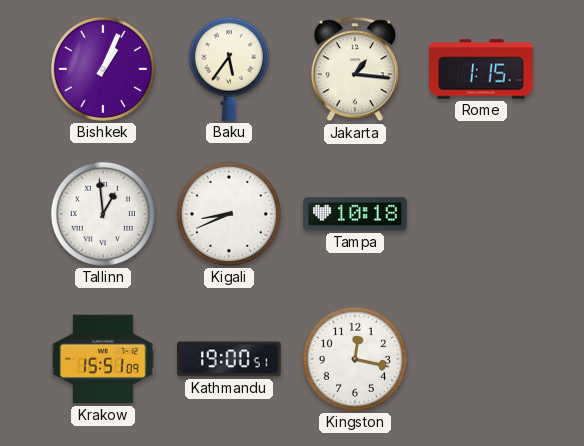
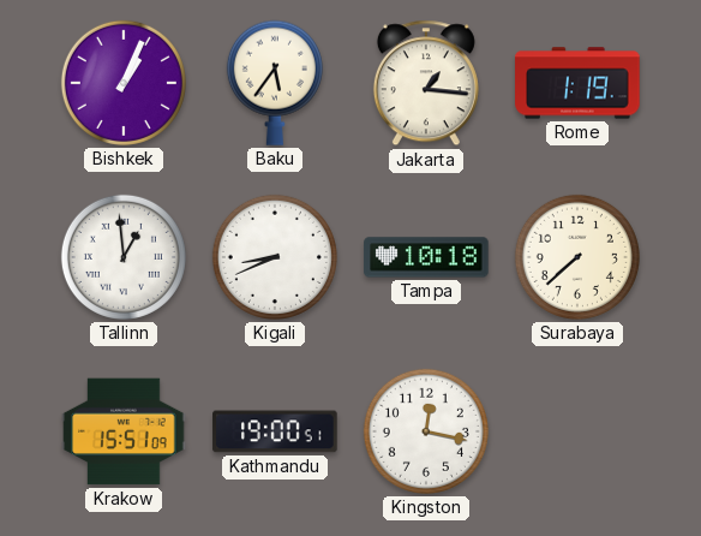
Rome: 1:15 -> 1:19
Surabaya: none -> 7:38
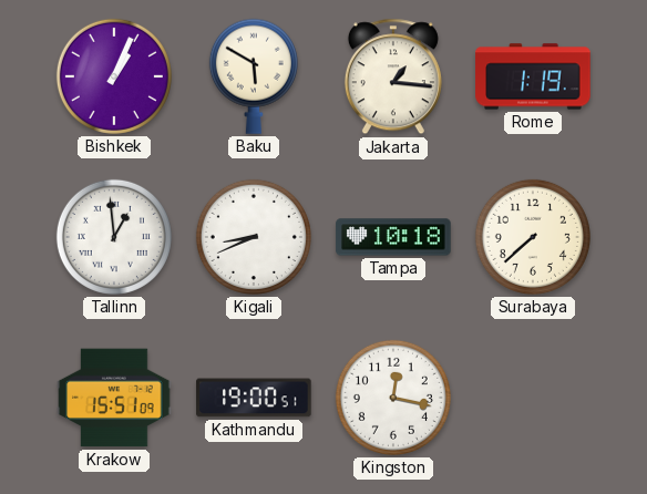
Baku: 5:36 -> 5:50
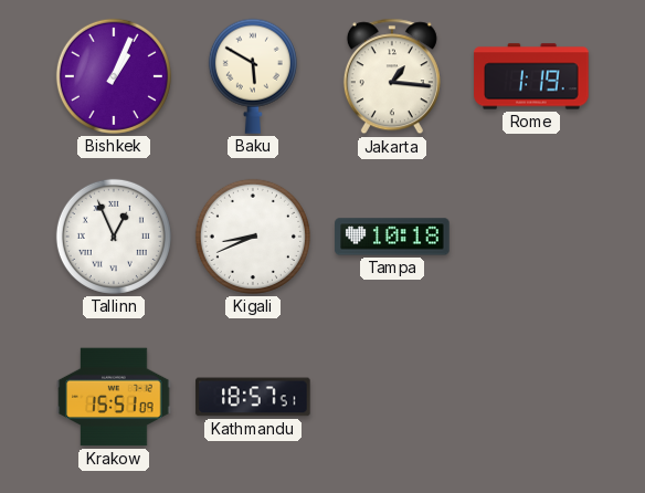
Tallinn: 12:59 -> 12:56
Surabaya: 7:38 -> none
Kathmandu: 19:00 -> 18:57
Kingston: 12:17 -> none
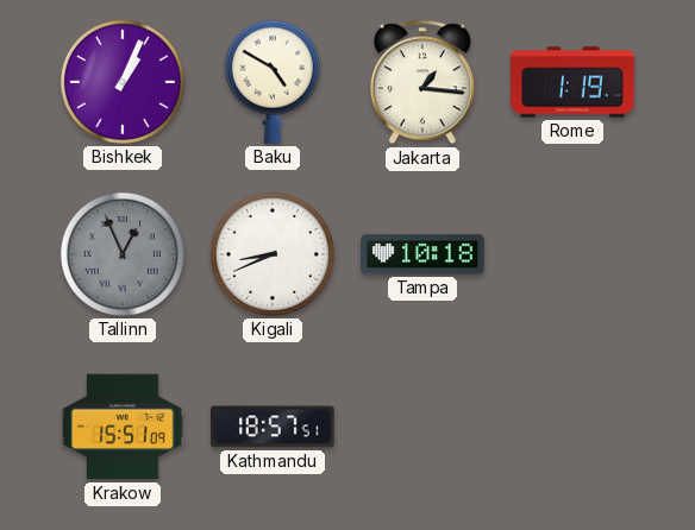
Baku: 5:50 -> 4:50
Tallinn dial: white -> grey
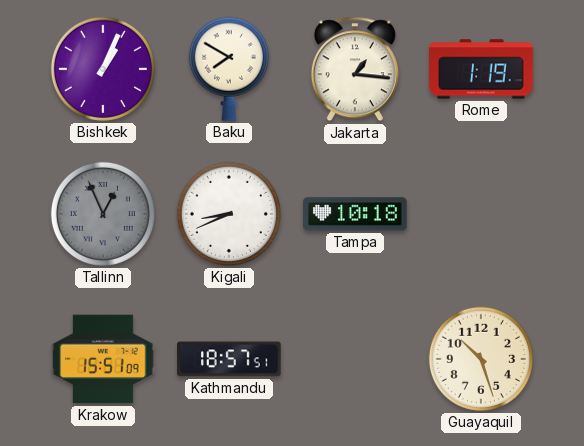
Baku: 4:50 -> 7:50
Guayaquil: none -> 10:27
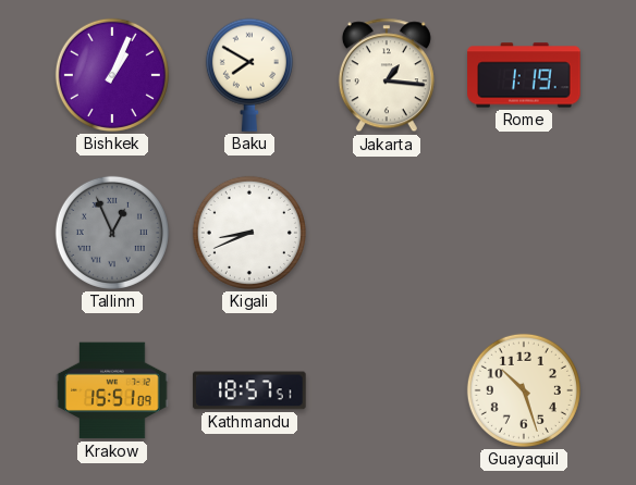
Tampa: 10:18 -> none
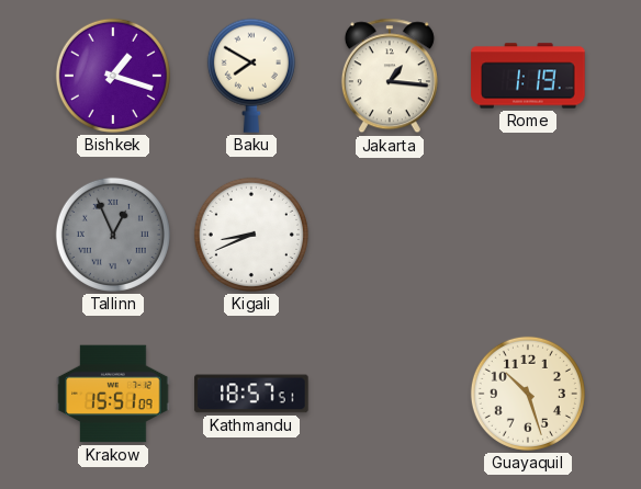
Bishkek: 1:04 -> 1:18
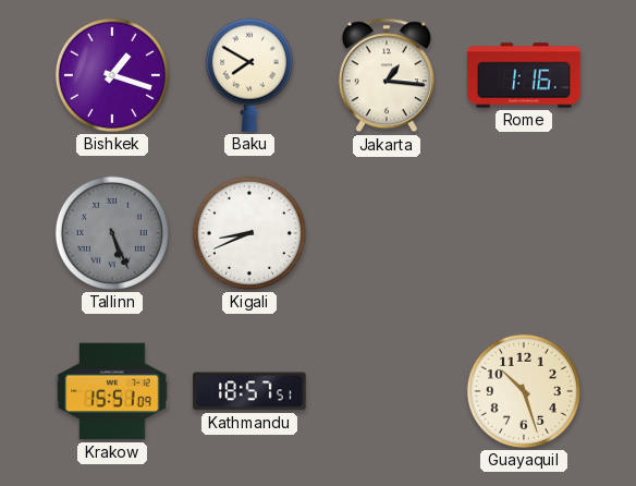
Rome: 1:19 -> 1:16
Tallinn: 12:56 -> 5:26
